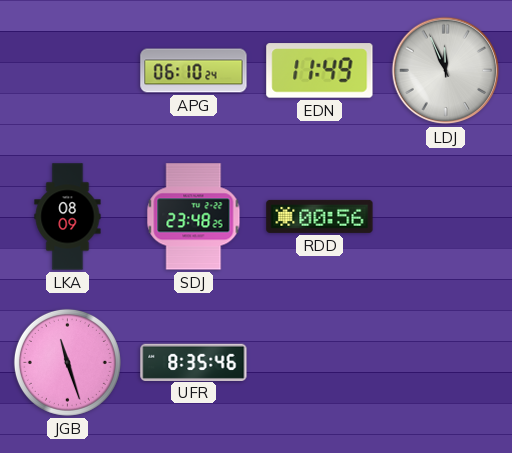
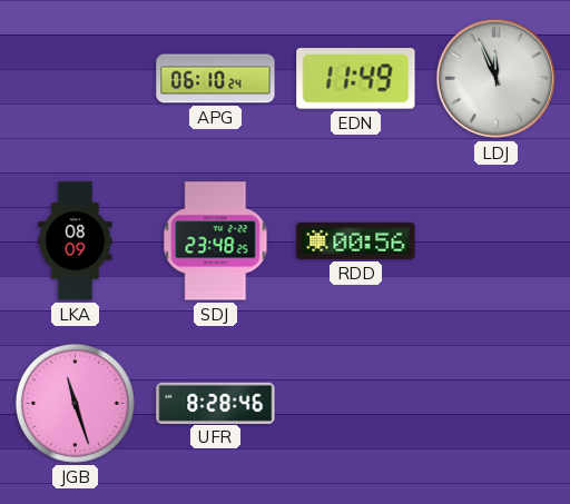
UFR: 8:35 -> 8:28
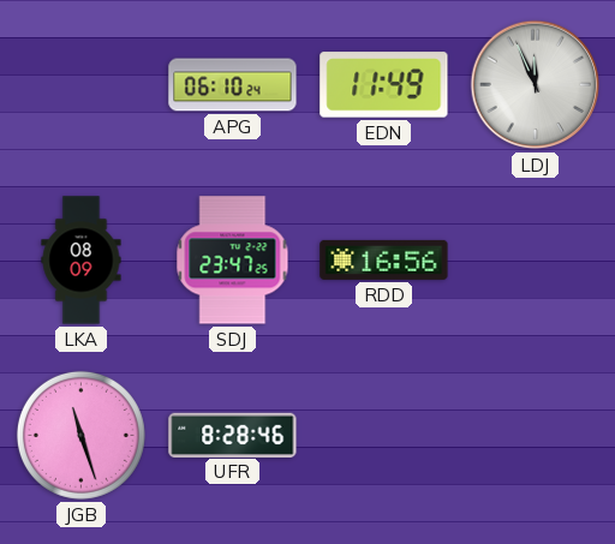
SDJ: 23:48 -> 23:47
RDD: 00:56 -> 16:56
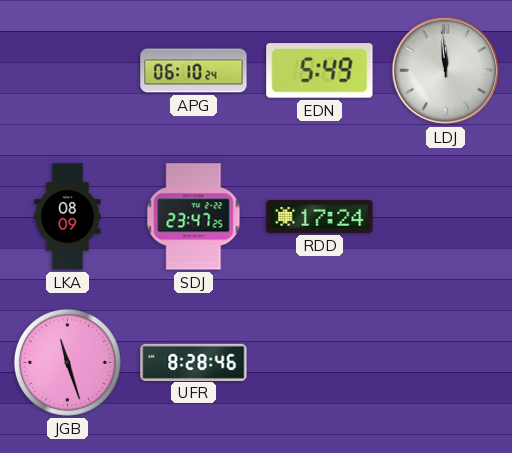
EDN: 11:49 -> 5:49
LDJ: 11:56 -> 11:59
RDD: 16:56 -> 17:24
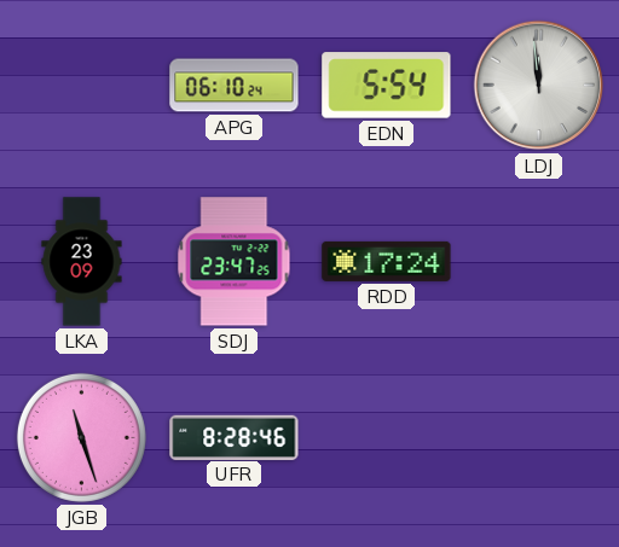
EDN: 5:49 -> 5:54
LKA: 08:09 -> 23:09
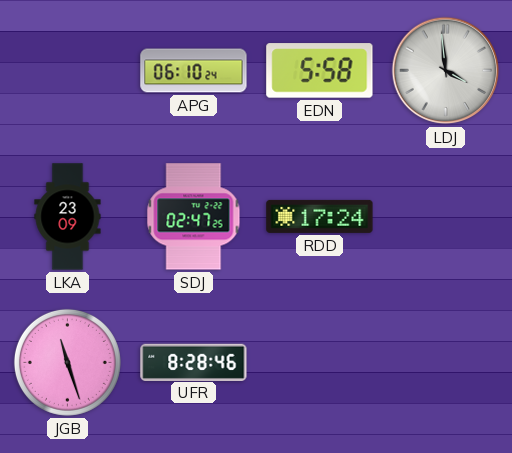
EDN: 5:54 -> 5:58
LDJ: 11:59 -> 3:59
SDJ: 23:47 -> 02:47
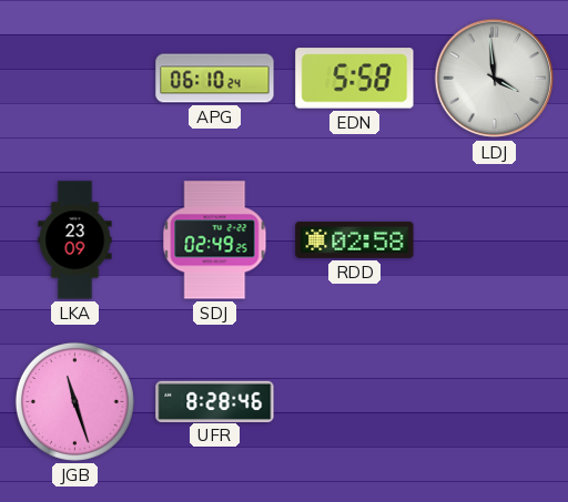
SDJ: 02:47 -> 02:49
RDD: 17:24 -> 02:58
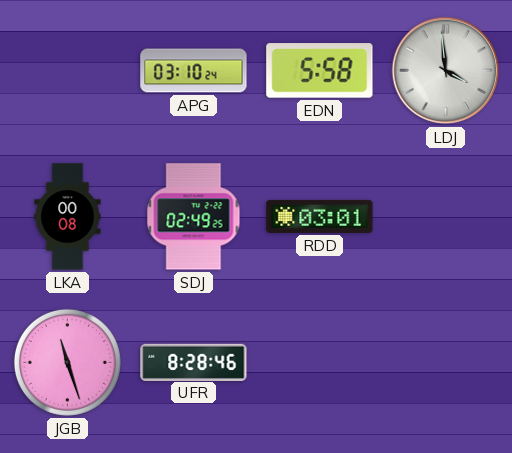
APG: 06:10 -> 03:10
LKA: 23:09 -> 00:08
RDD: 02:58 -> 03:01
